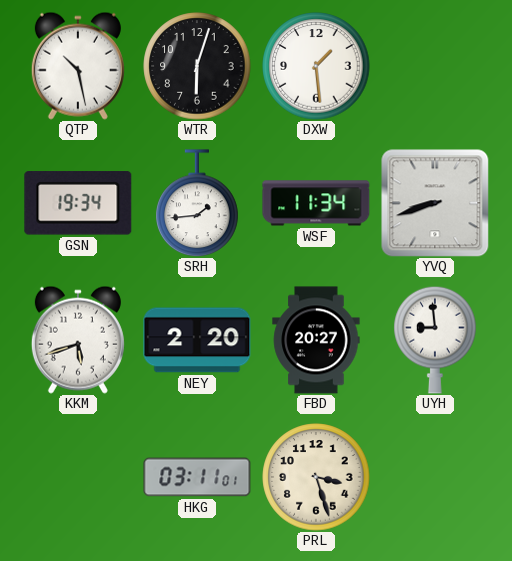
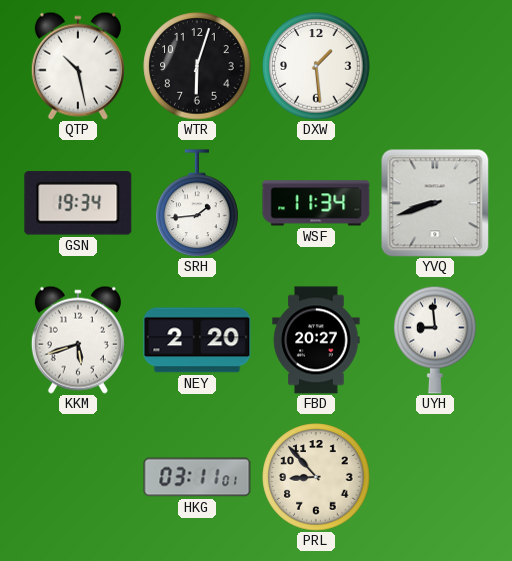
PRL: 3:27 -> 8:53
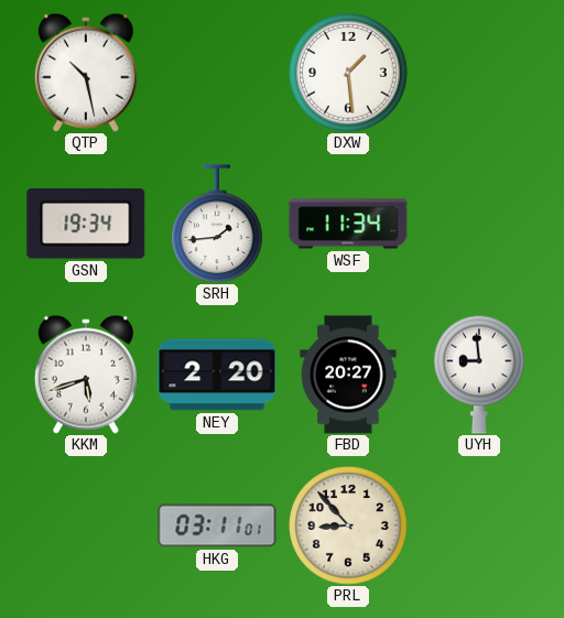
WTR: 6:03 -> none
YVQ: 8:42 -> none
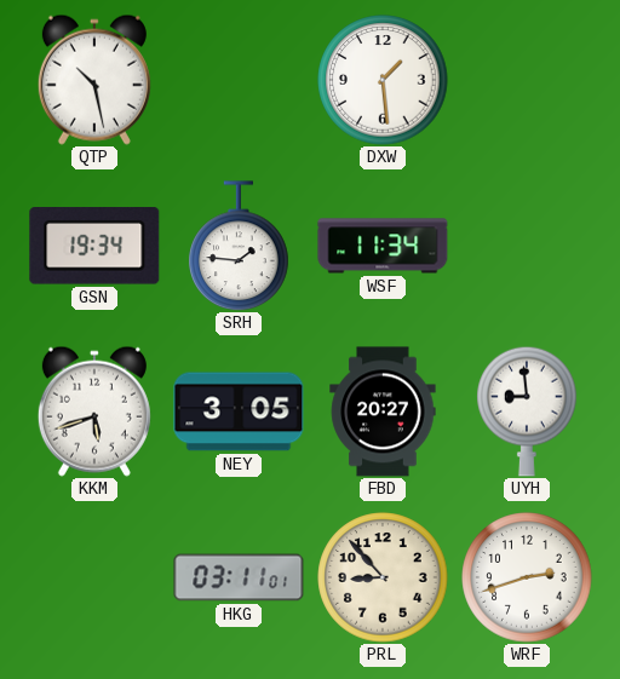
SRH: 1:44 -> 1:46
NEY: 2:20 -> 3:05
WRF: none -> 2:42
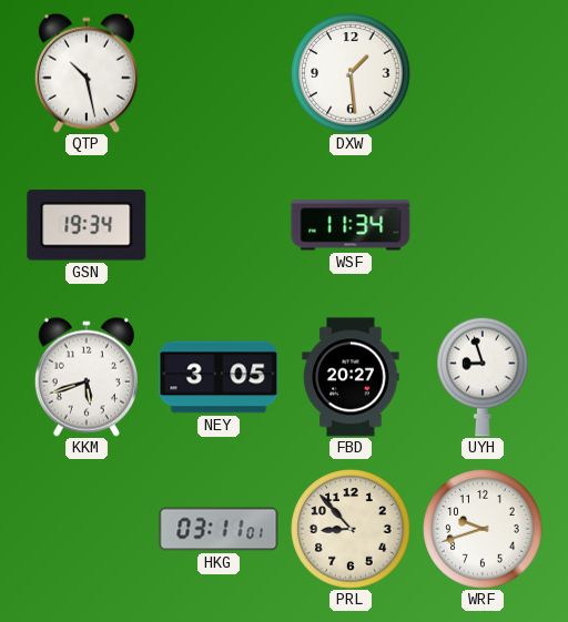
SRH: 1:46 -> none
UYH: 8:59 -> 8:57
WRF: 2:42 -> 9:42
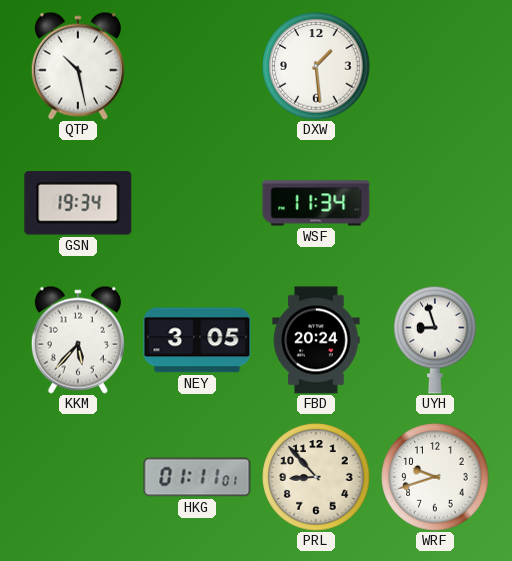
KKM: 5:42 -> 5:37
FBD: 20:27 -> 20:24
HKG: 03:11 -> 01:11
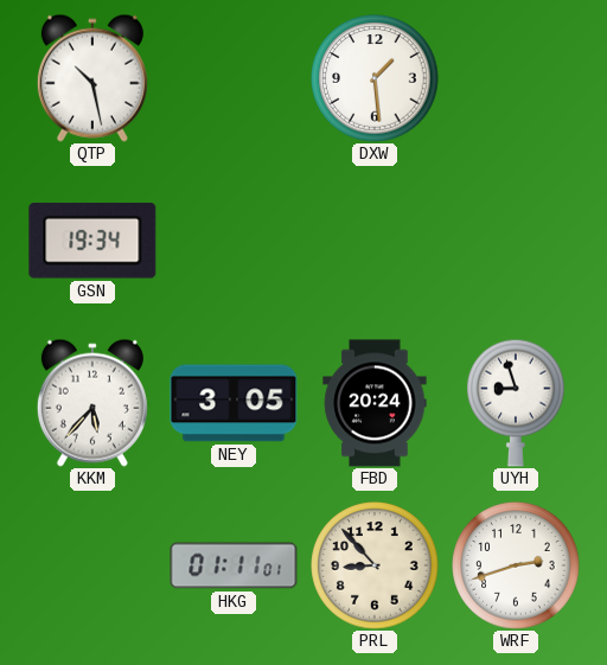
WSF: 11:34 -> none
WRF: 9:42 -> 2:42
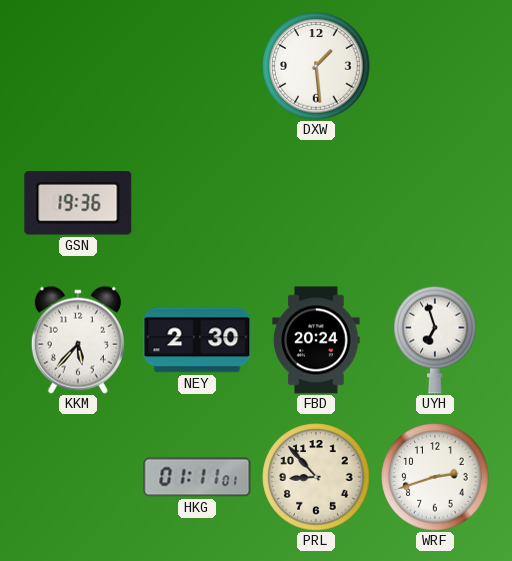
QTP: 10:28 -> none
GSN: 19:34 -> 19:36
NEY: 3:05 -> 2:30
UYH: 8:57 -> 6:57
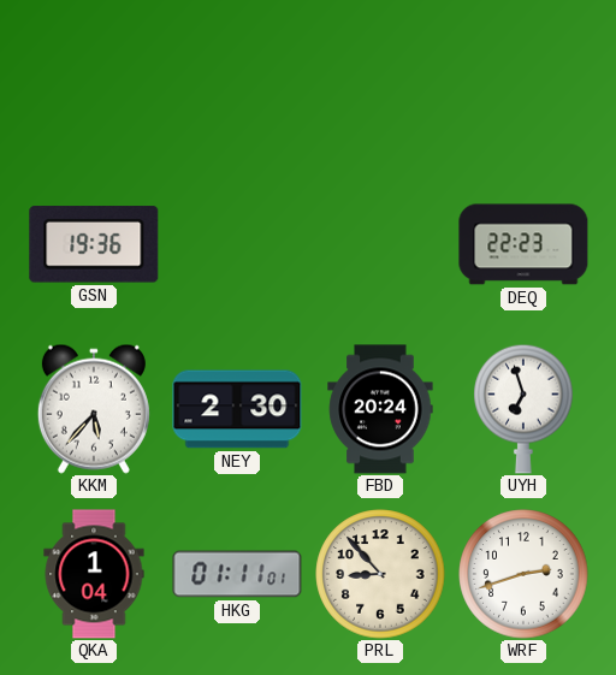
DXW: 1:29 -> none
DEQ: none -> 22:23
QKA: none -> 1:04
